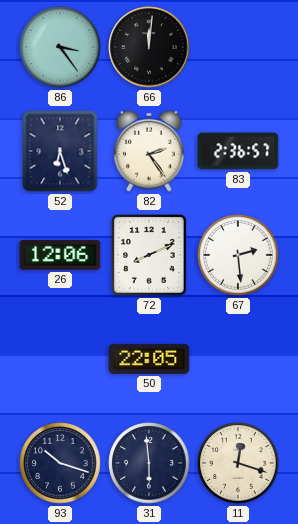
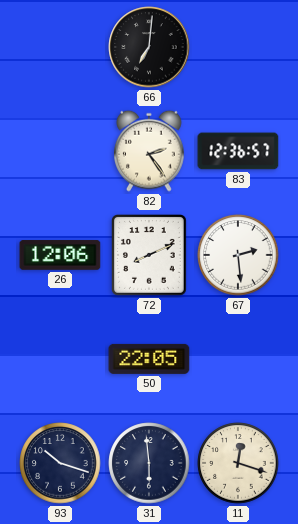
86: 3:24 -> none
66: 12:01 -> 7:01
52: 6:27 -> none
83: 2:36 -> 12:36
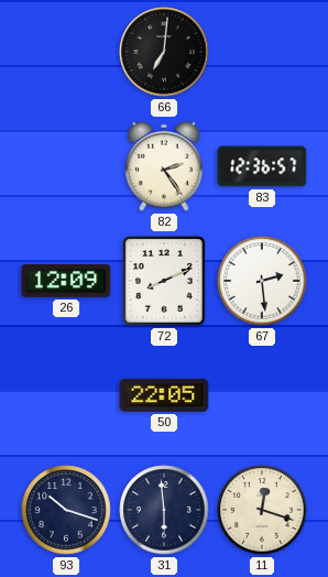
26: 12:06 -> 12:09
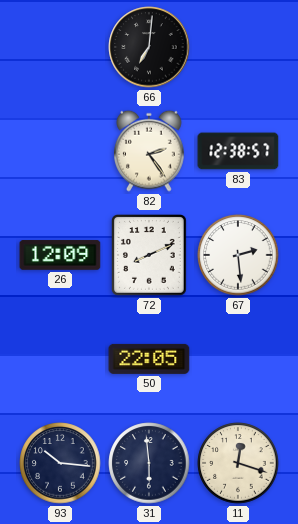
83: 12:36 -> 12:38
93: 10:18 -> 10:16
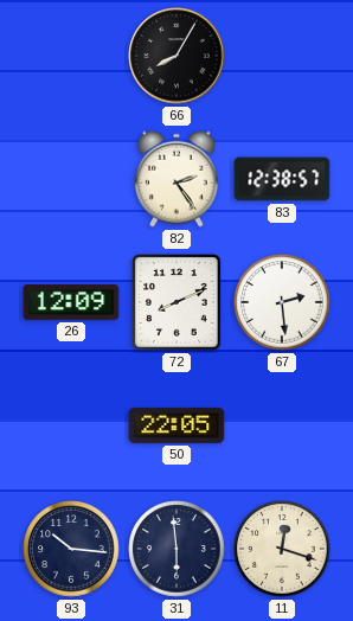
66: 7:01 -> 8:05
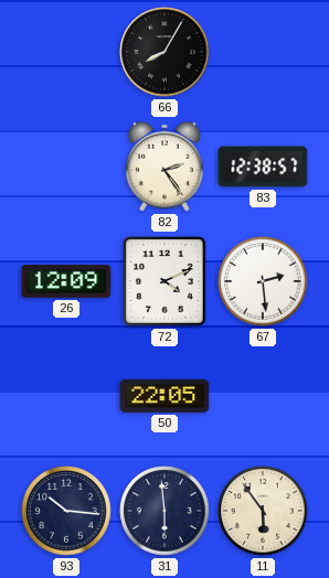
72: 8:11 -> 4:11
11: 12:18 -> 5:54
